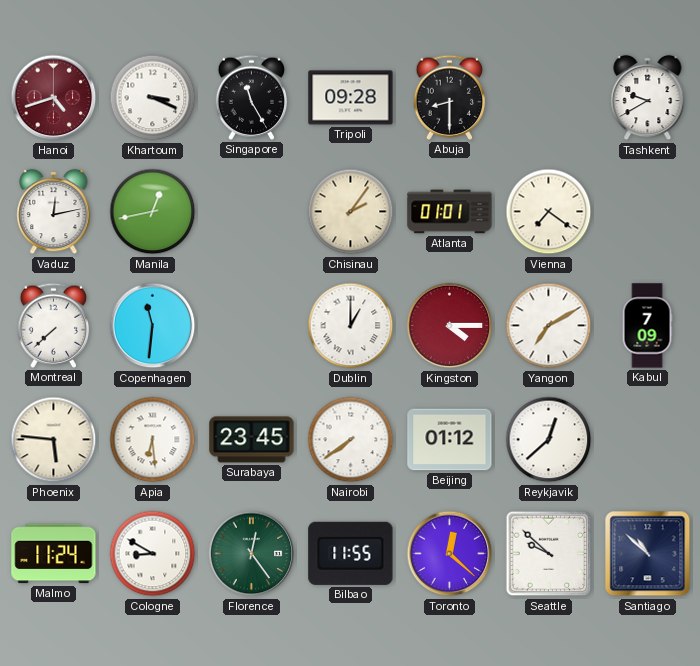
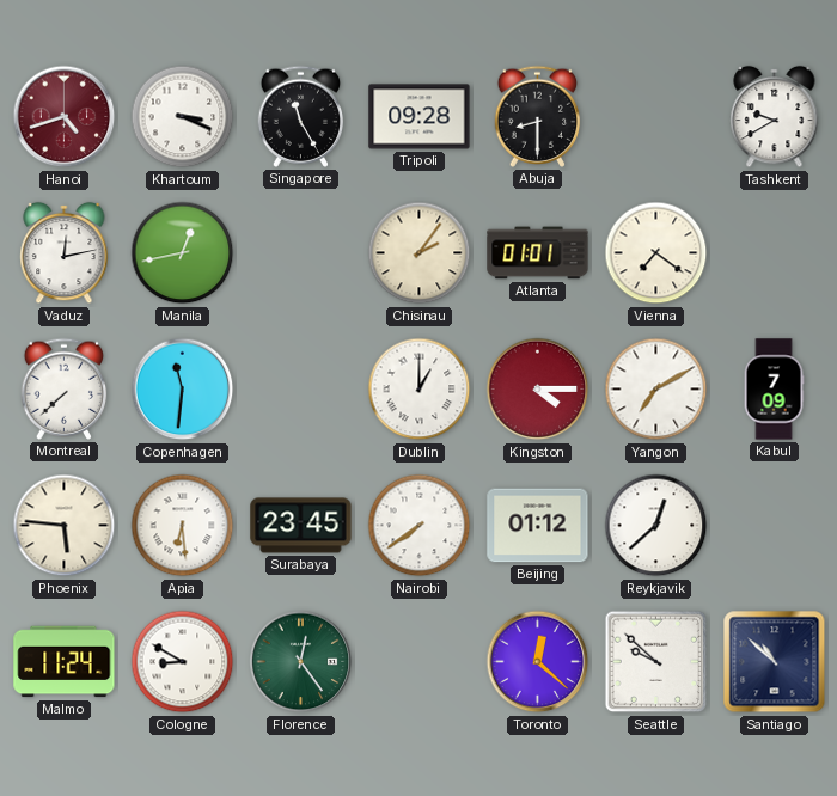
Bilbao: 11:55 -> none
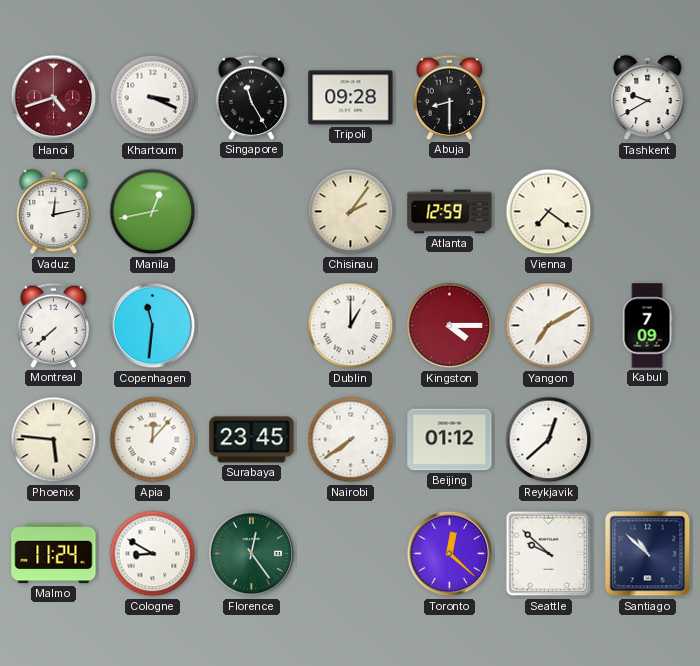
Atlanta: 01:01 -> 12:59
Apia: 6:29 -> 12:07
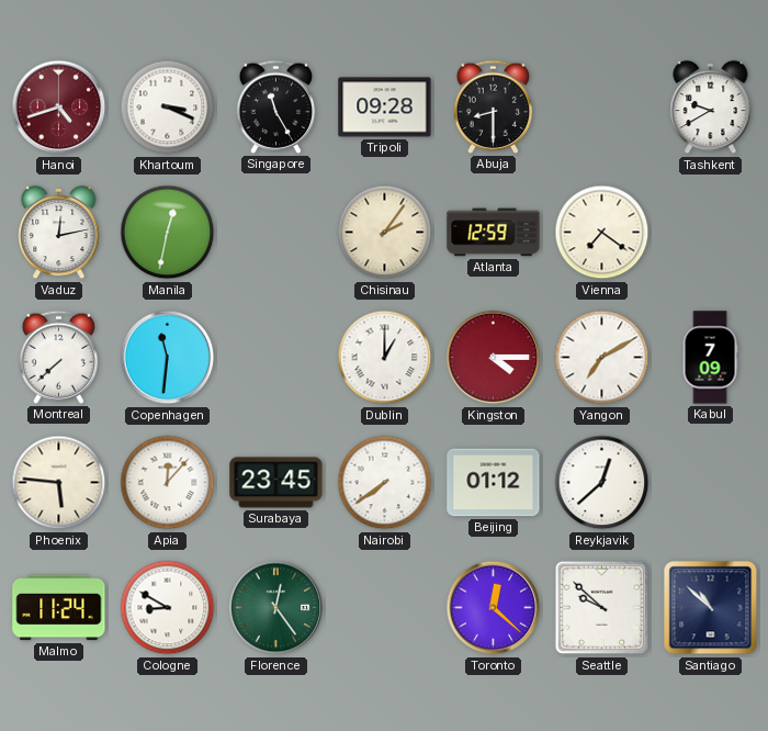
Manila: 12:43 -> 12:32
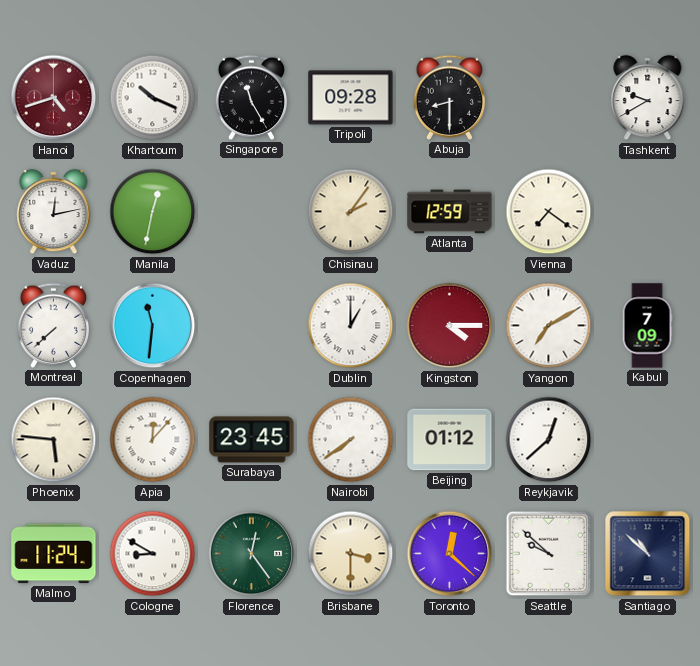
Khartoum: 3:19 -> 10:19
Brisbane: none -> 3:30
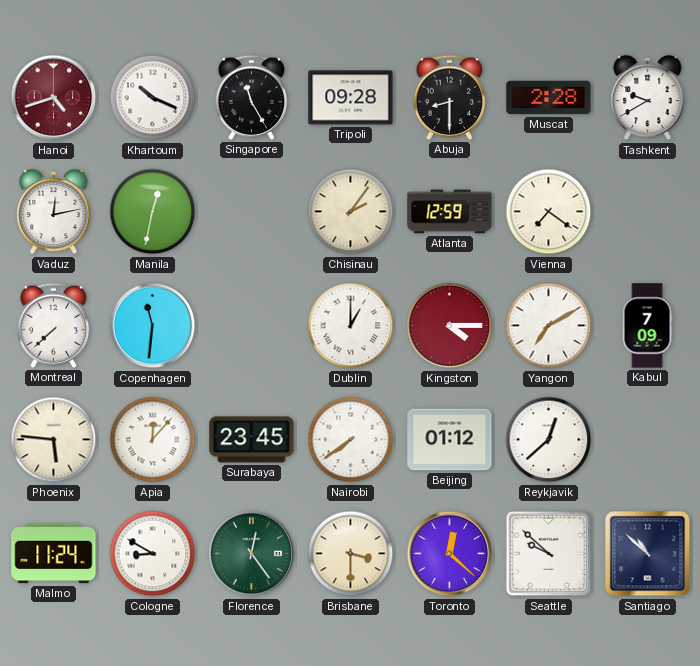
Muscat: none -> 2:28
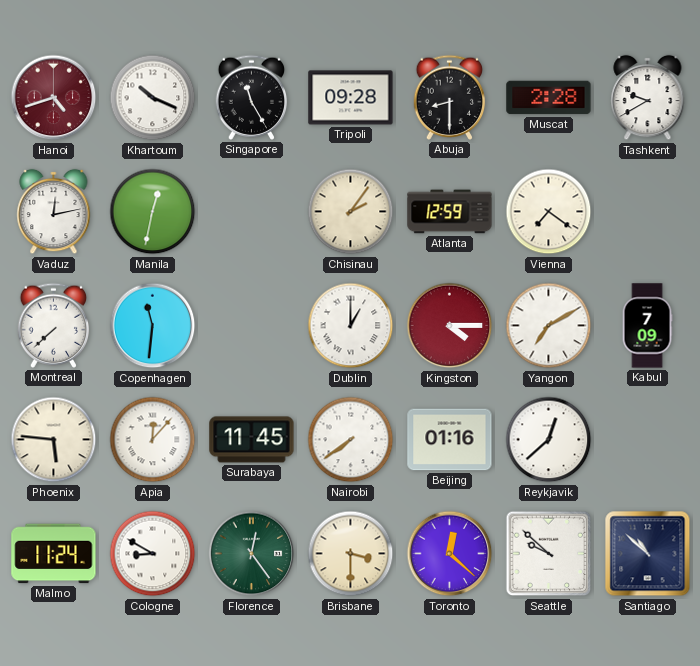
Surabaya: 23:45 -> 11:45
Beijing: 01:12 -> 01:16
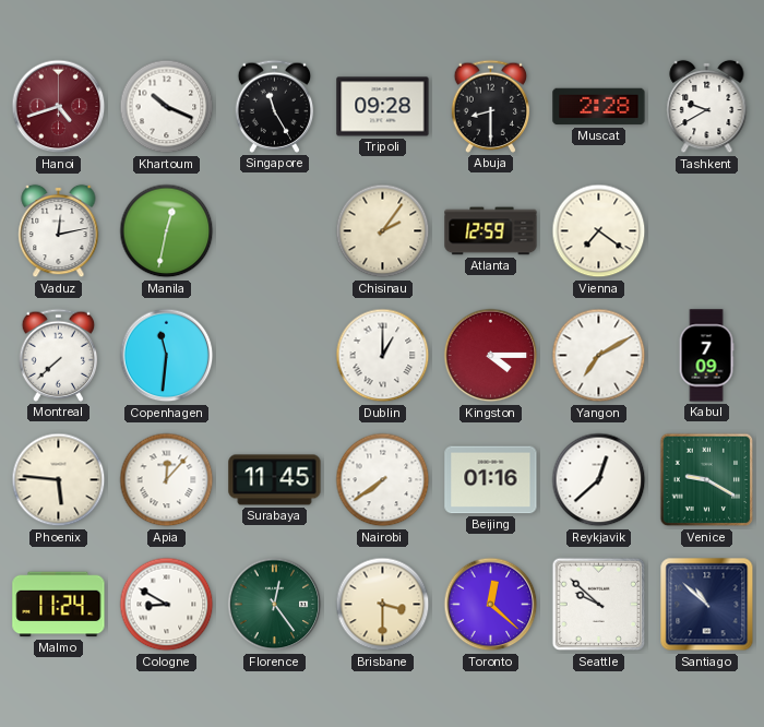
Venice: none -> 9:20
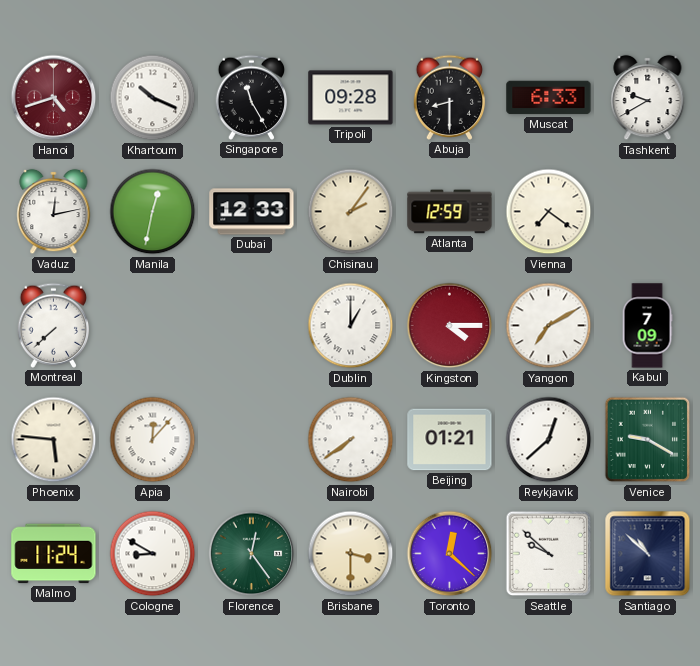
Muscat: 2:28 -> 6:33
Dubai: none -> 12:33
Copenhagen: 11:31 -> none
Surabaya: 11:45 -> none
Beijing: 01:16 -> 01:21
